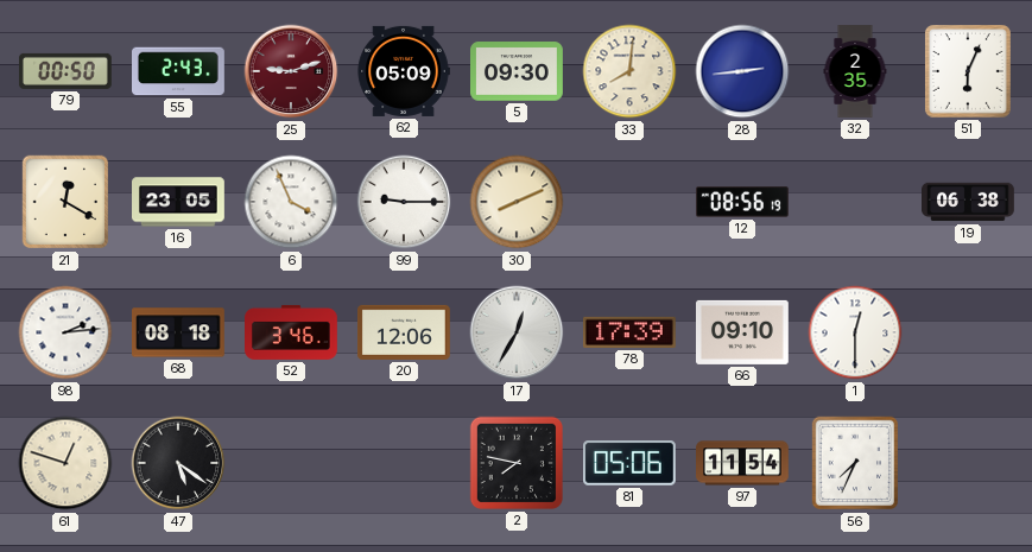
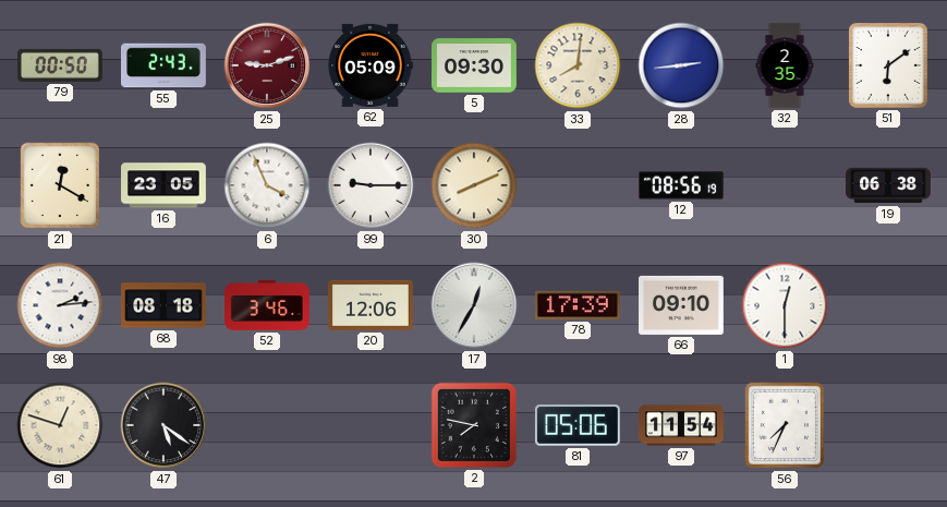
51: 6:04 -> 6:09
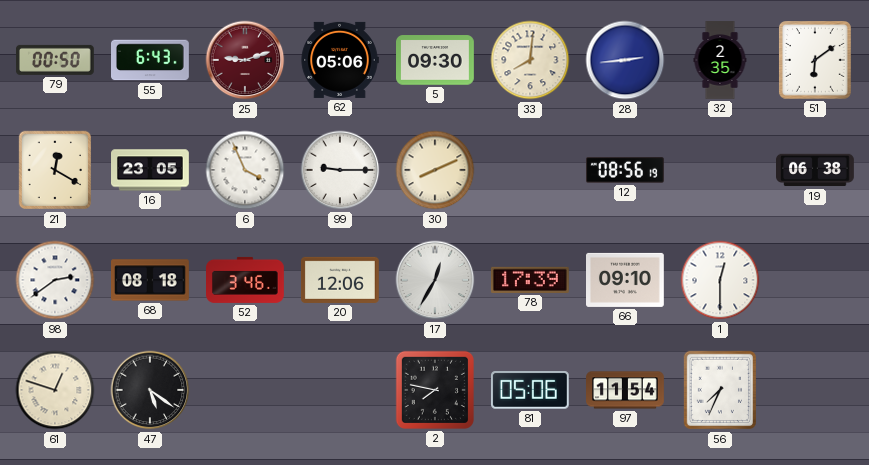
55: 2:43 -> 6:43
62: 05:09 -> 05:06
98: 2:14 -> 2:39
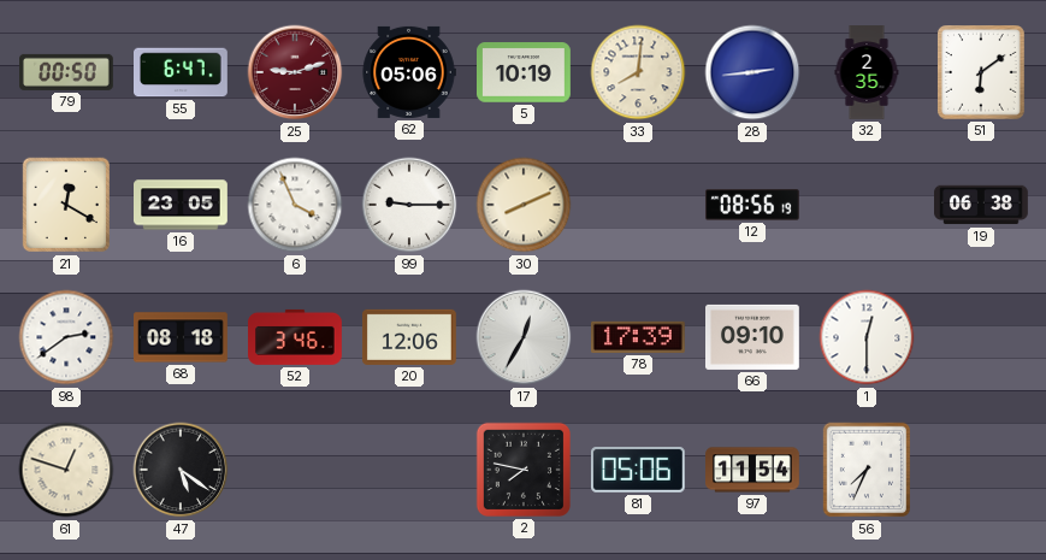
55: 6:43 -> 6:47
5: 09:30 -> 10:19
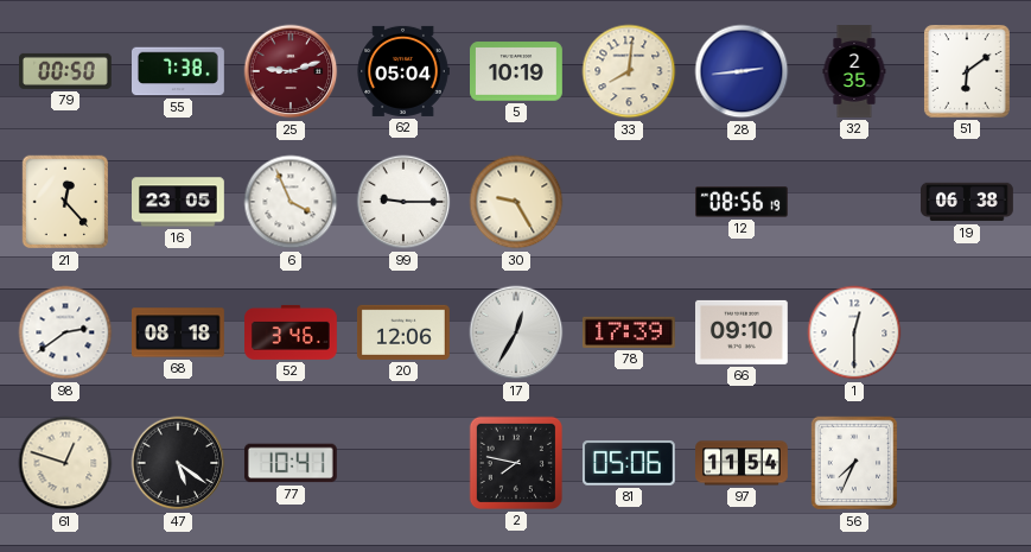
55: 6:47 -> 7:38
62: 05:06 -> 05:04
21: 12:20 -> 12:23
30: 8:11 -> 9:25
77: none -> 10:41
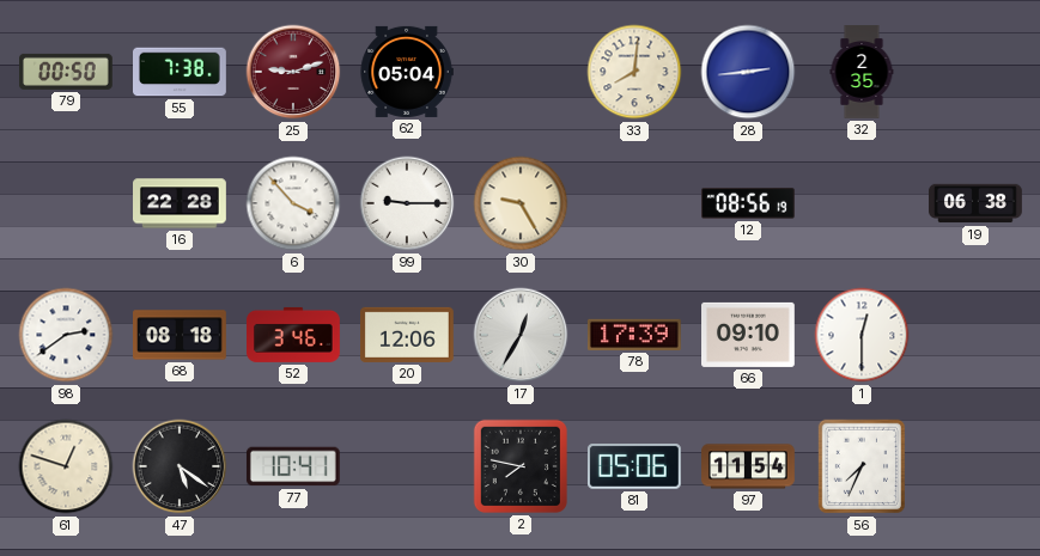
5: 10:19 -> none
51: 6:09 -> none
21: 12:23 -> none
16: 23:05 -> 22:28
6: 3:56 -> 3:53
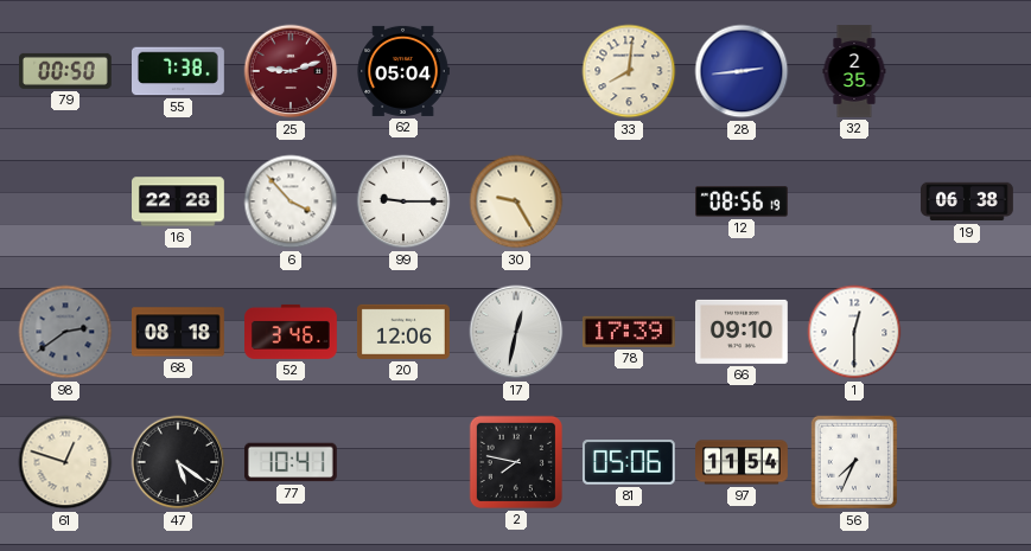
98 dial: white -> grey
17: 12:35 -> 12:32
